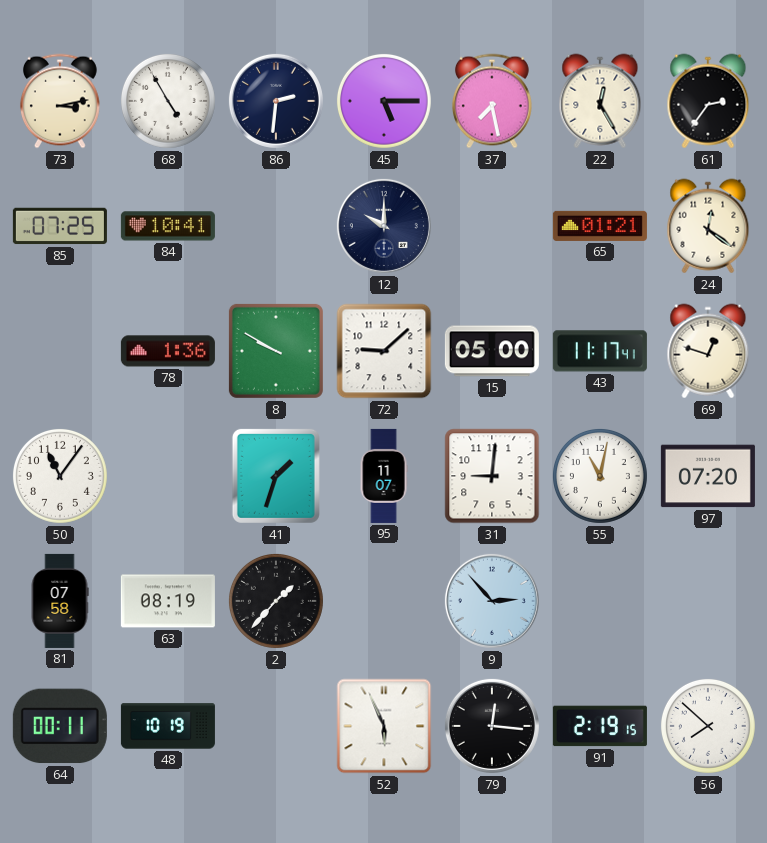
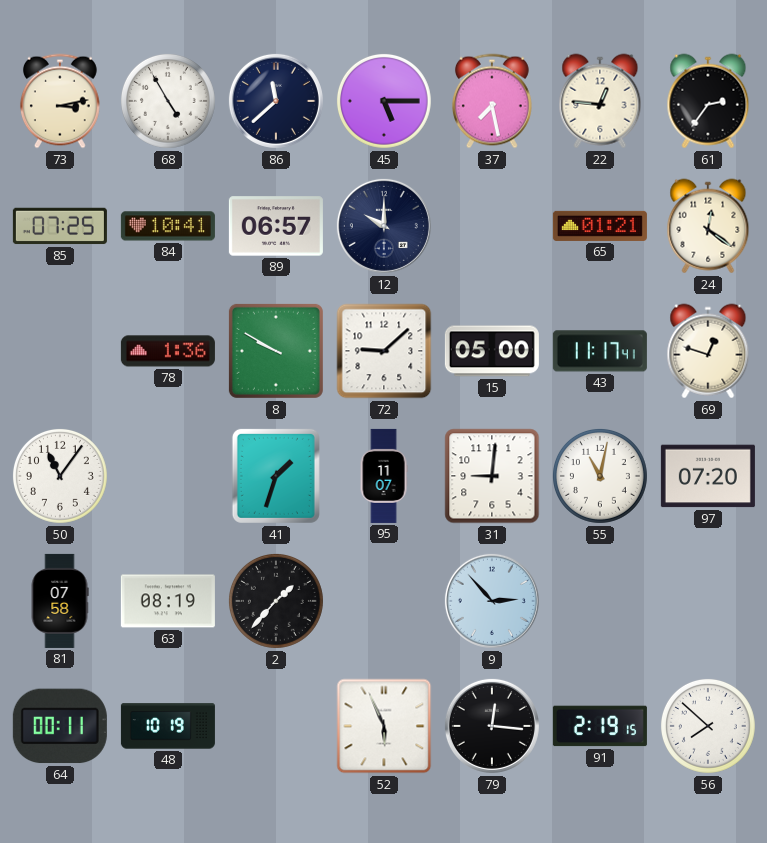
86: 2:31 -> 11:38
22: 12:25 -> 12:46
89: none -> 06:57
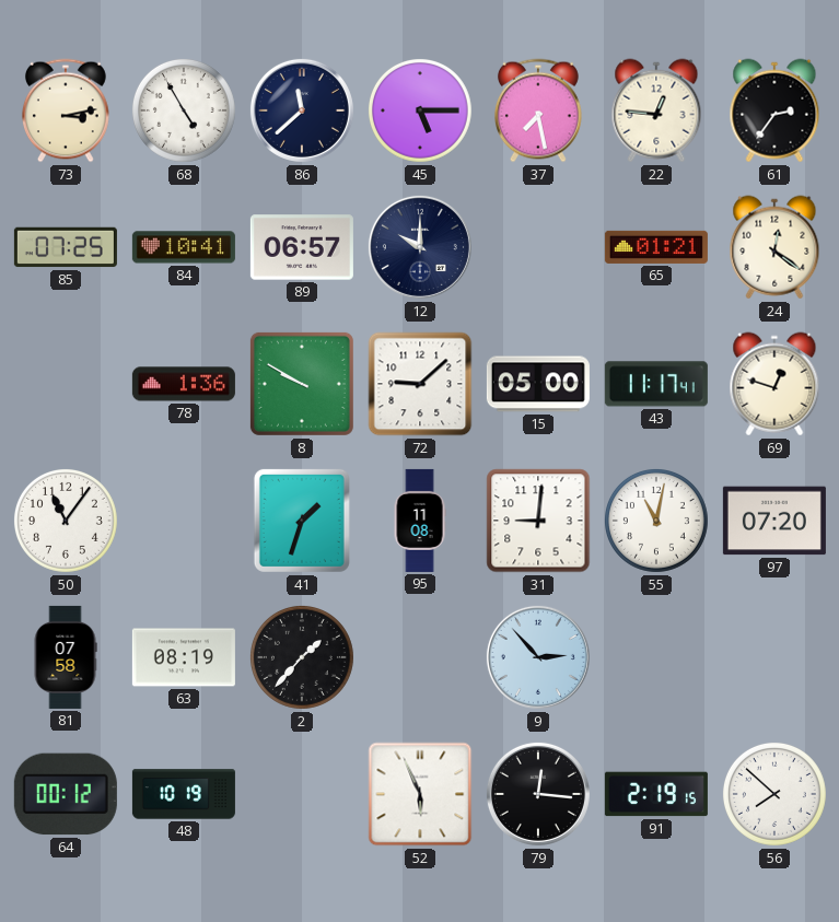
95: 11:07 -> 11:08
64: 00:11 -> 00:12
